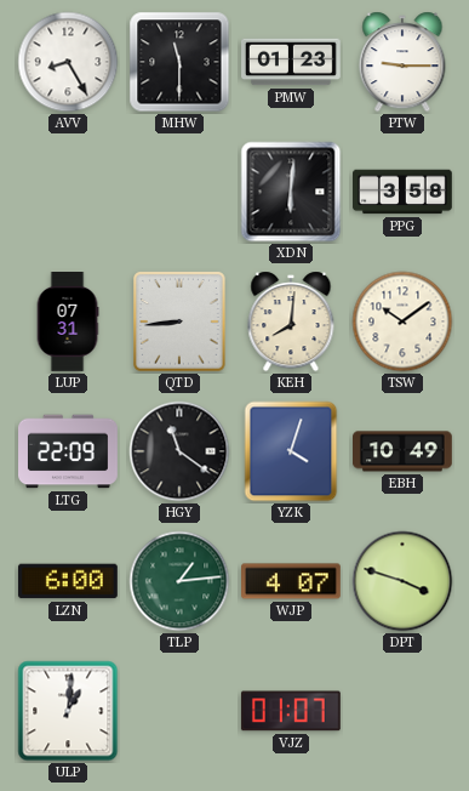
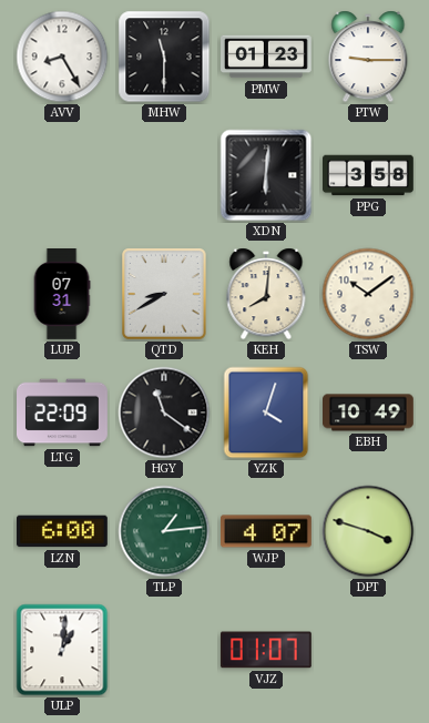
QTD: 8:44 -> 8:40
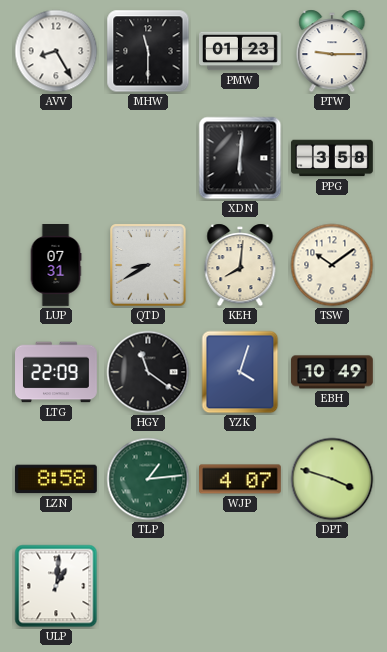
LZN: 6:00 -> 8:58
VJZ: 01:07 -> none
